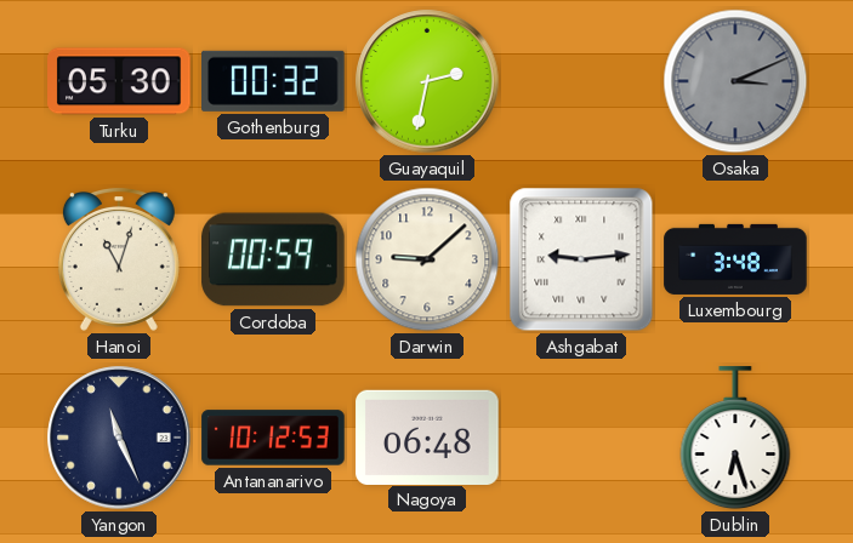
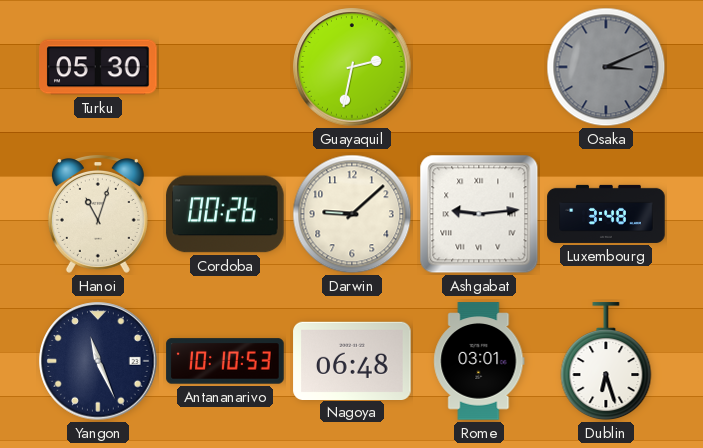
Gothenburg: 00:32 -> none
Cordoba: 00:59 -> 00:26
Antananarivo: 10:12 -> 10:10
Rome: none -> 03:01
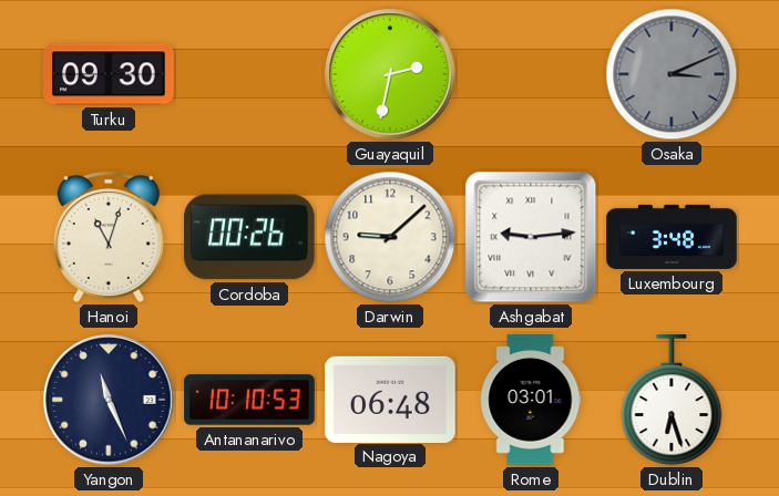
Turku: 05:30 -> 09:30
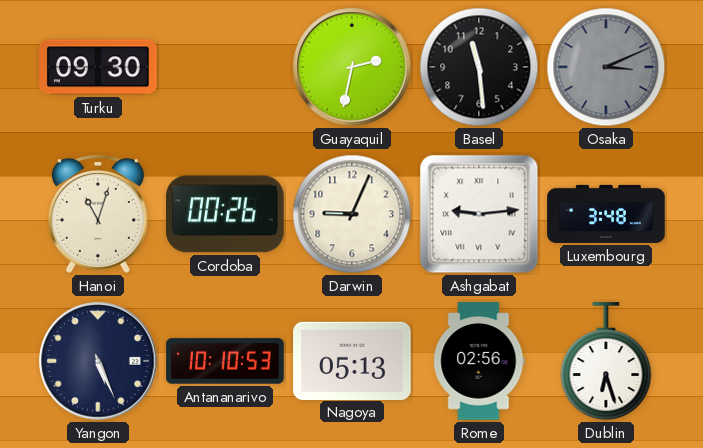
Basel: none -> 11:29
Darwin: 9:08 -> 9:04
Yangon: 11:26 -> 5:26
Nagoya: 06:48 -> 05:13
Rome: 03:01 -> 02:56
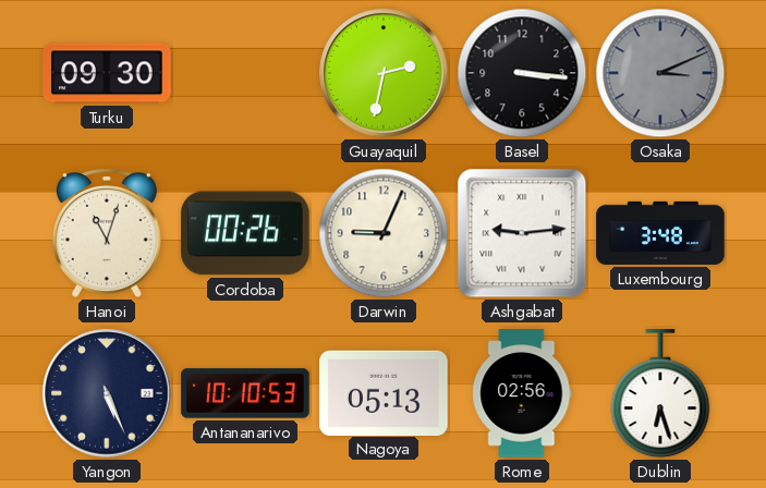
Basel: 11:29 -> 3:16
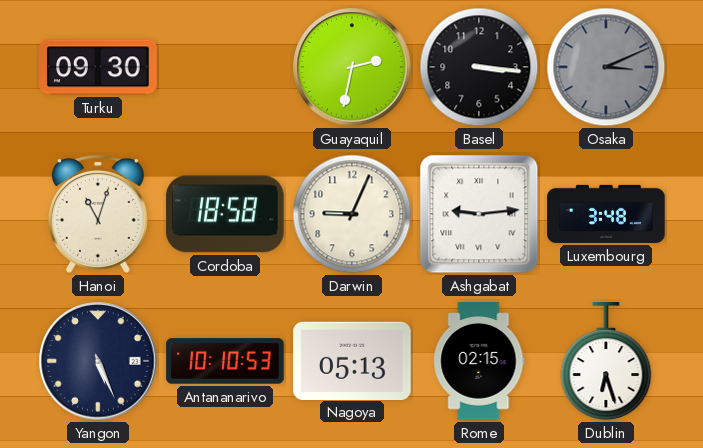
Cordoba: 00:26 -> 18:58
Rome: 02:56 -> 02:15
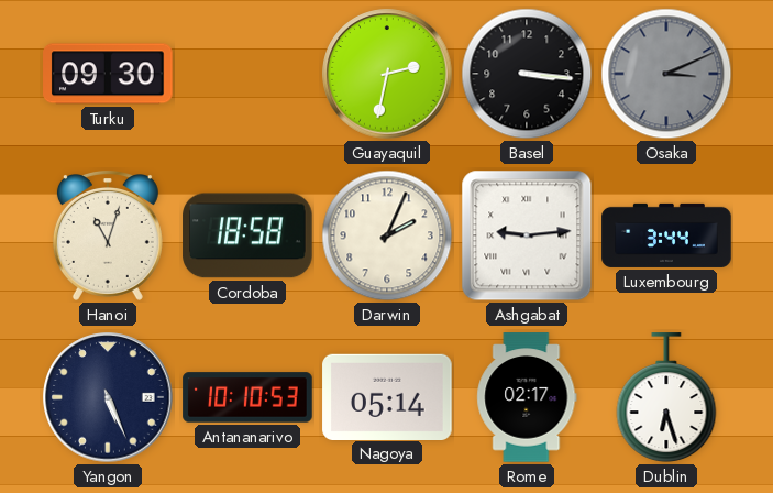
Darwin: 9:04 -> 2:04
Luxembourg: 3:48 -> 3:44
Nagoya: 05:13 -> 05:14
Rome: 02:15 -> 02:17
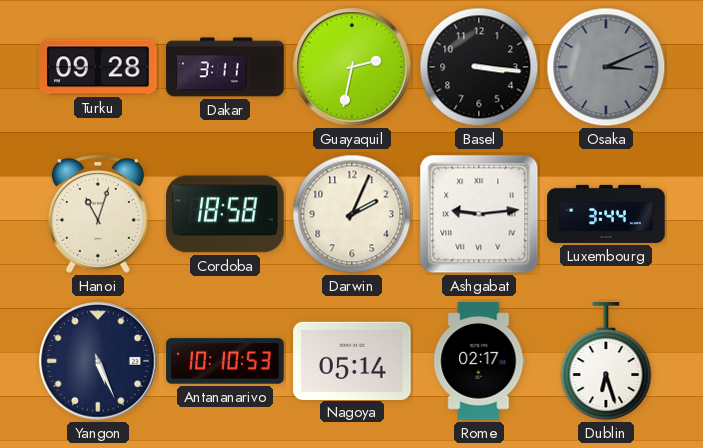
Turku: 09:30 -> 09:28
Dakar: none -> 3:11
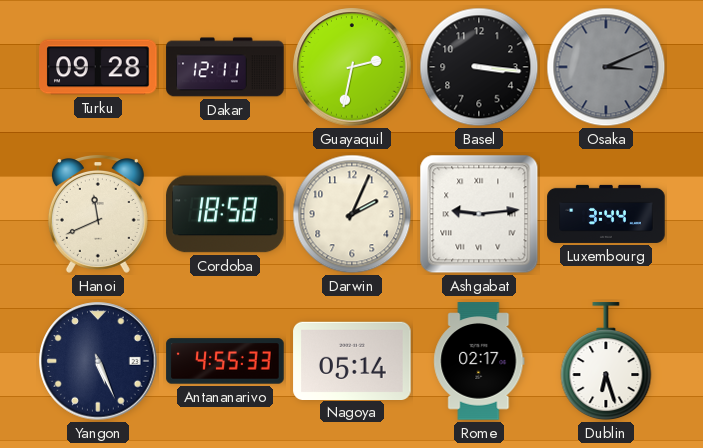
Dakar: 3:11 -> 12:11
Hanoi: 11:03 -> 11:41
Antananarivo: 10:10 -> 4:55
